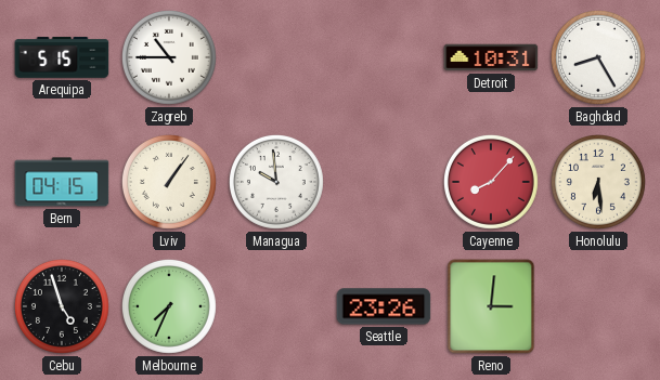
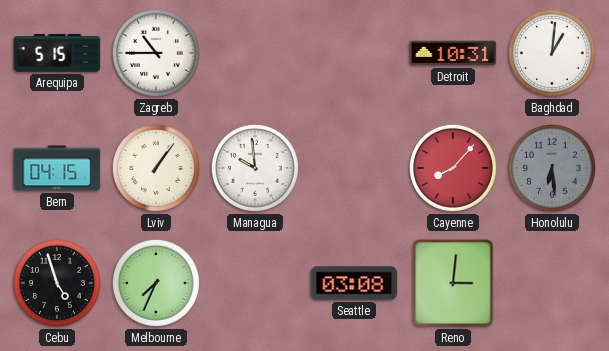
Baghdad: 8:25 -> 1:01
Honolulu dial: cream -> grey
Seattle: 23:26 -> 03:08
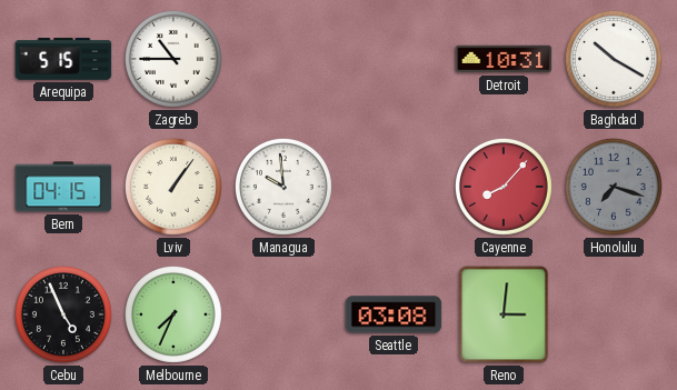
Baghdad: 1:01 -> 10:20
Honolulu: 6:29 -> 7:18
Cebu: 4:57 -> 4:56
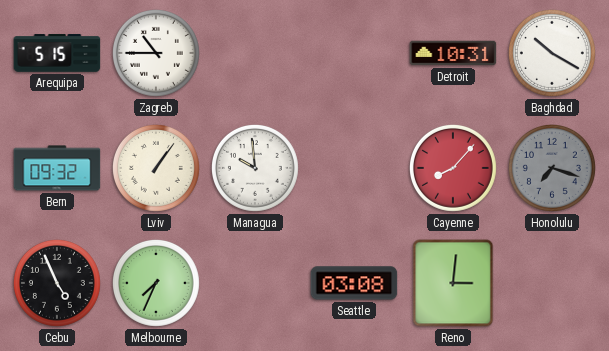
Bern: 04:15 -> 09:32
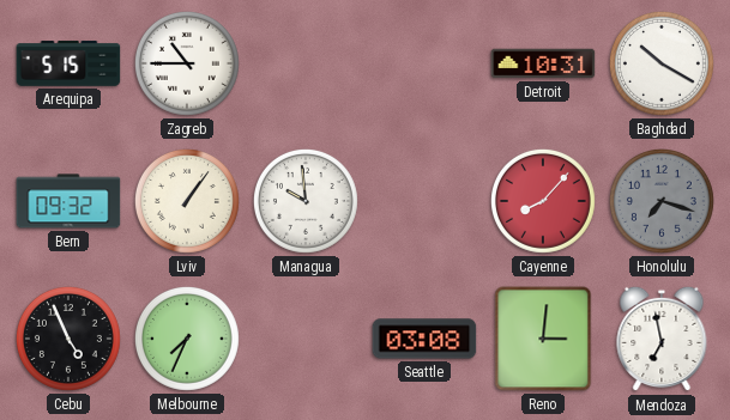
Mendoza: none -> 6:58
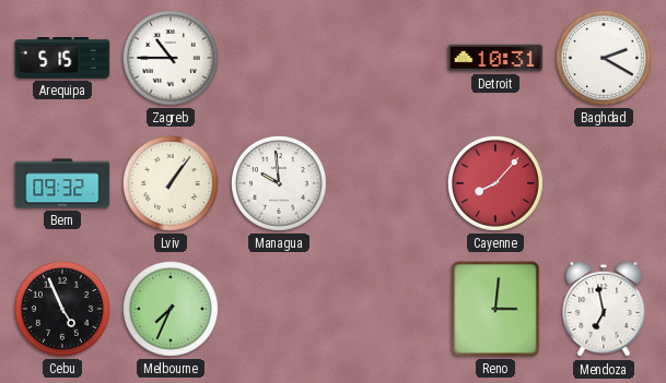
Baghdad: 10:20 -> 2:20
Honolulu: 7:18 -> none
Seattle: 03:08 -> none
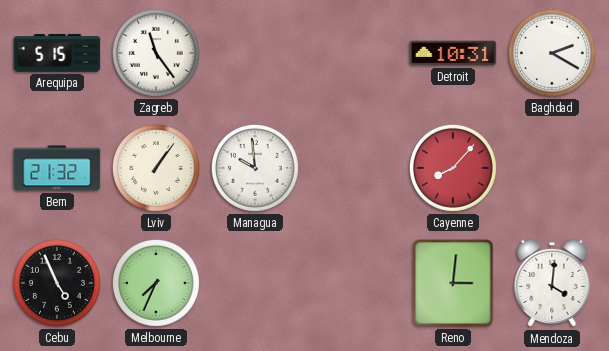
Zagreb: 10:45 -> 11:24
Bern: 09:32 -> 21:32
Mendoza: 6:58 -> 4:01
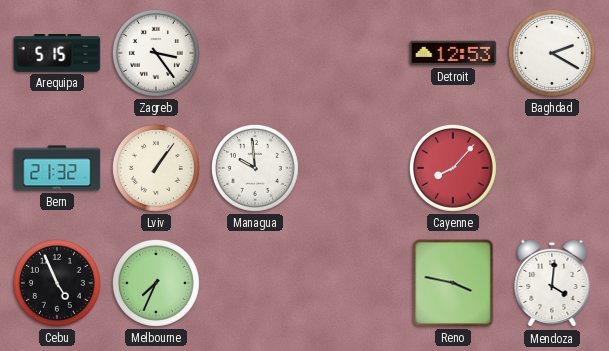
Zagreb: 11:24 -> 3:24
Detroit: 10:31 -> 12:53
Reno: 3:01 -> 3:47
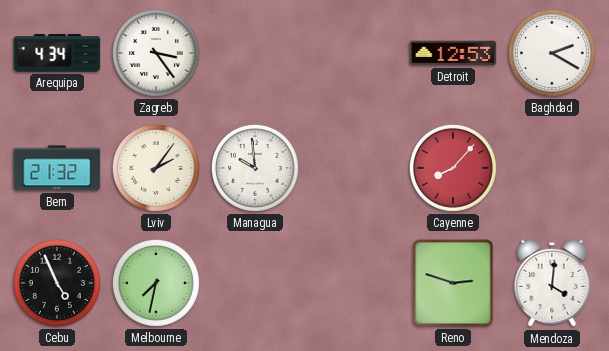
Arequipa: 5:15 -> 4:34
Lviv: 1:06 -> 2:06
Melbourne: 7:34 -> 7:32
Reno: 3:47 -> 2:48
